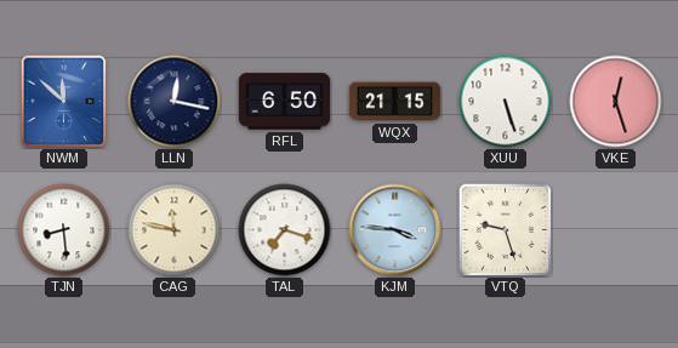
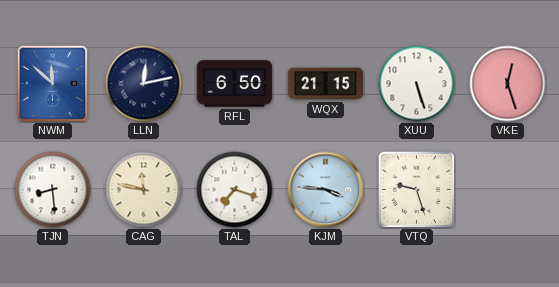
LLN: 12:17 -> 12:13
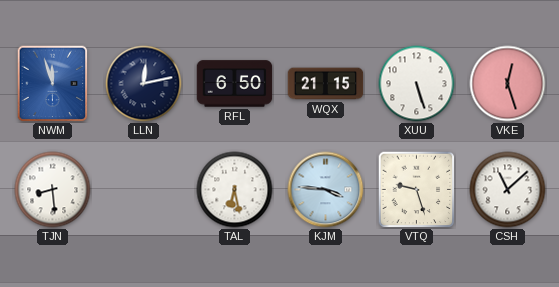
NWM: 11:52 -> 11:57
CAG: 11:47 -> none
TAL: 7:18 -> 6:28
CSH: none -> 11:08
